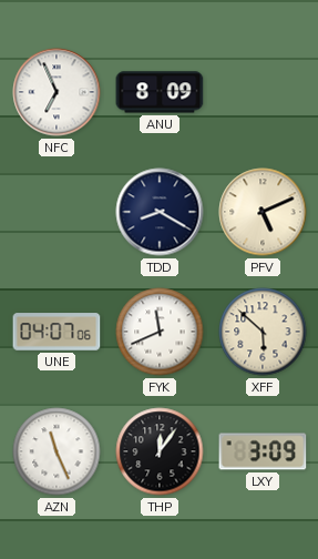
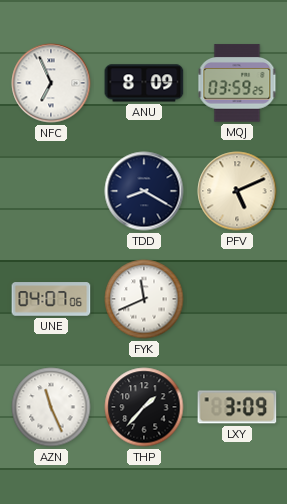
MQJ: none -> 03:59
XFF: 5:52 -> none
THP: 12:06 -> 1:37
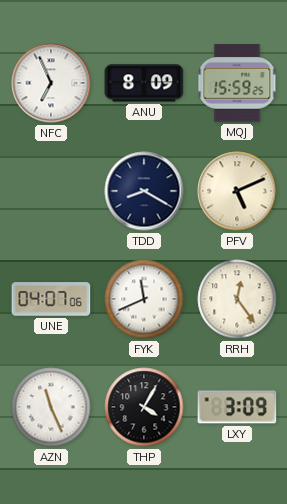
MQJ: 03:59 -> 15:59
RRH: none -> 12:24
THP: 1:37 -> 4:05
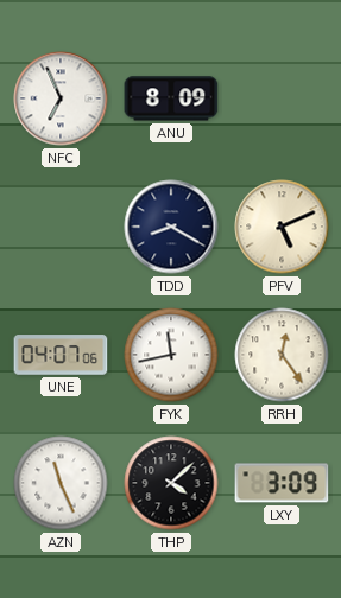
MQJ: 15:59 -> none
FYK: 11:41 -> 11:43
THP: 4:05 -> 4:08
